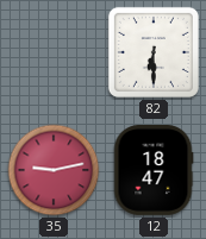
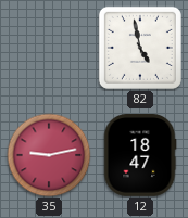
82: 6:30 -> 4:58
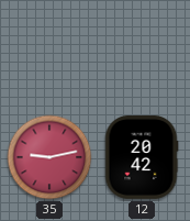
82: 4:58 -> none
12: 18:47 -> 20:42
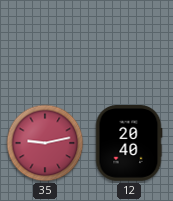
12: 20:42 -> 20:40
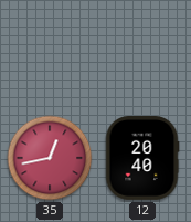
35: 9:13 -> 12:43
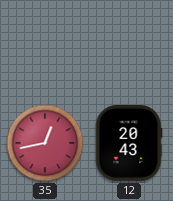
12: 20:40 -> 20:43
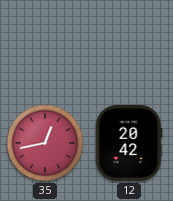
12: 20:43 -> 20:42
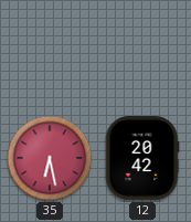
35: 12:43 -> 6:28
